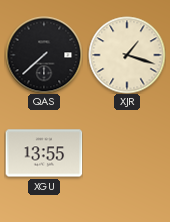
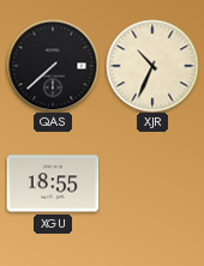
XJR: 1:18 -> 10:34
XGU: 13:55 -> 18:55
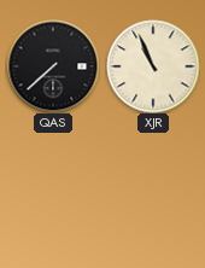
XJR: 10:34 -> 10:56
XGU: 18:55 -> none
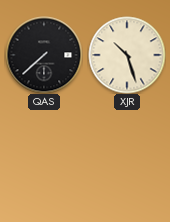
XJR: 10:56 -> 10:27
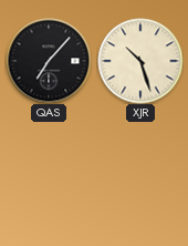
QAS: 7:38 -> 7:07
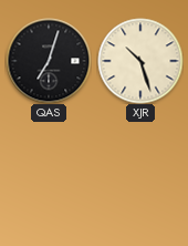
QAS: 7:07 -> 7:03
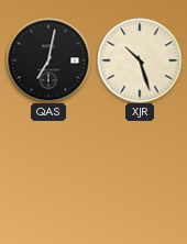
QAS: 7:03 -> 7:02
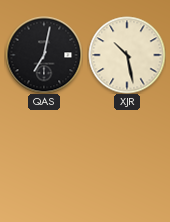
XJR: 10:27 -> 10:28
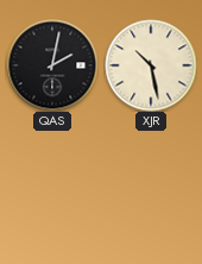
QAS: 7:02 -> 2:02
